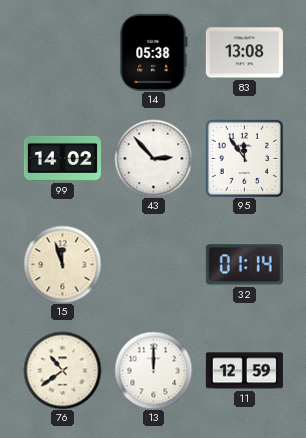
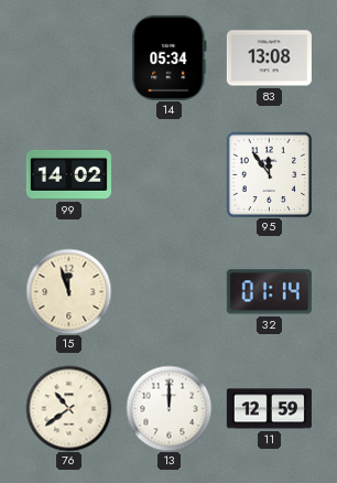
14: 05:38 -> 05:34
43: 2:53 -> none
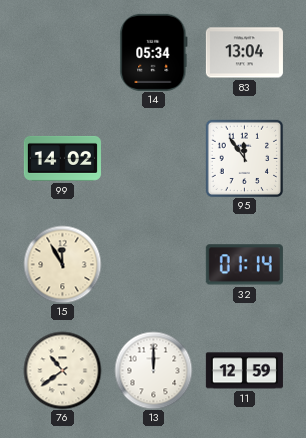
83: 13:08 -> 13:04
15: 11:57 -> 11:55
